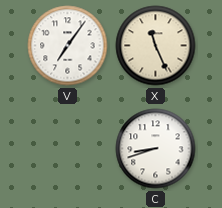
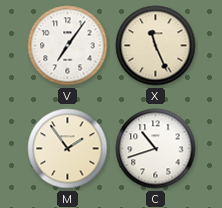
M: none -> 1:54
C: 8:42 -> 10:42
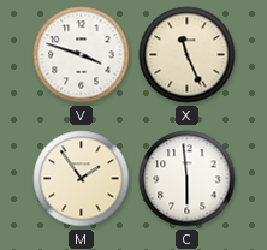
V: 7:06 -> 3:48
C: 10:42 -> 5:59
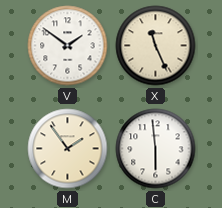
V: 3:48 -> 1:51
